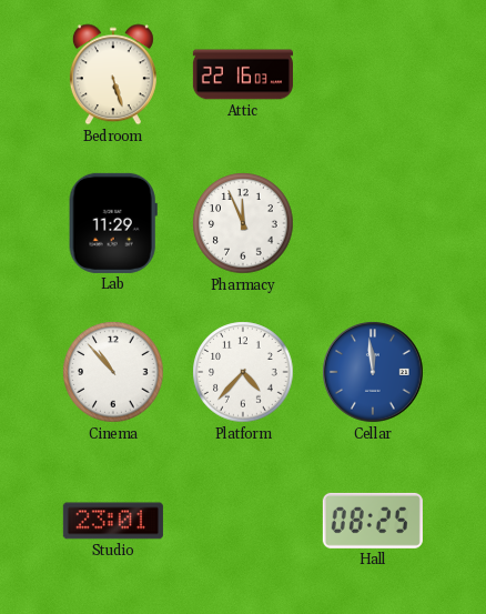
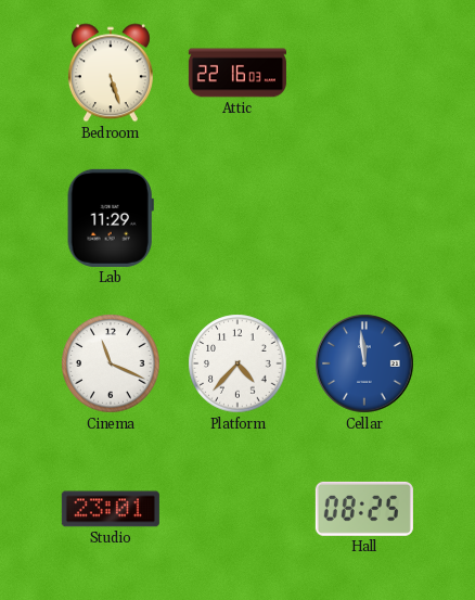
Pharmacy: 11:56 -> none
Cinema: 10:53 -> 11:19
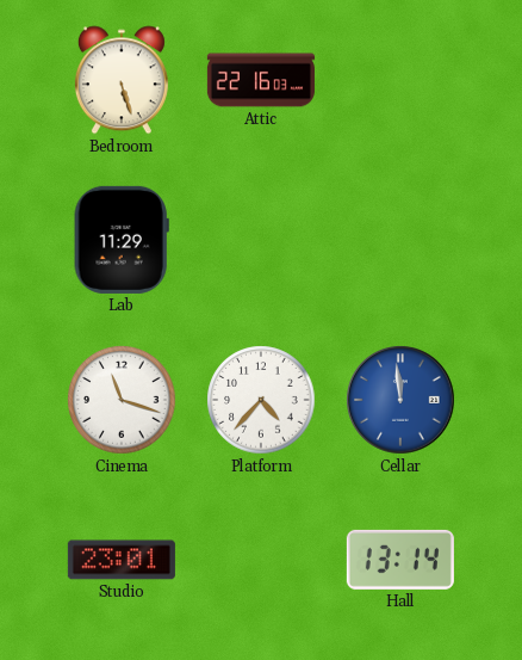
Cinema: 11:19 -> 11:18
Hall: 08:25 -> 13:14
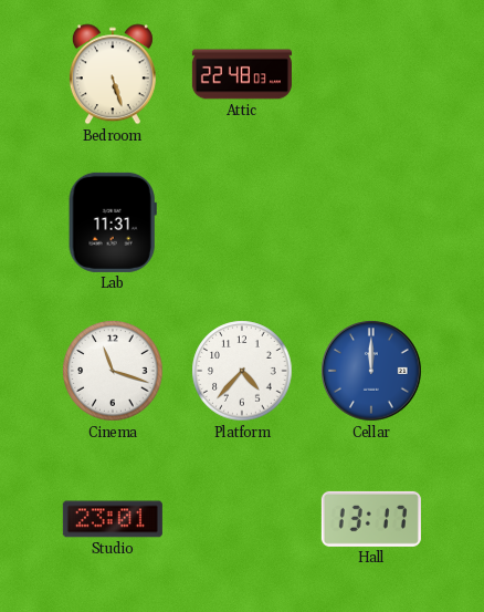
Attic: 22:16 -> 22:48
Lab: 11:29 -> 11:31
Cellar: 11:59 -> 12:00
Hall: 13:14 -> 13:17
